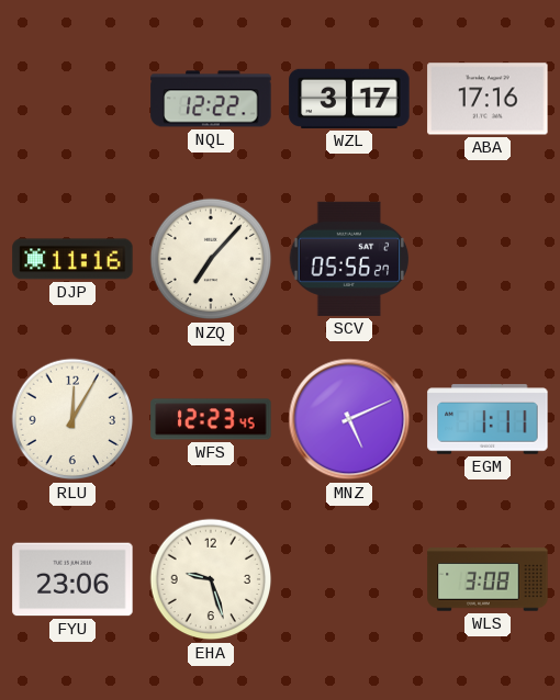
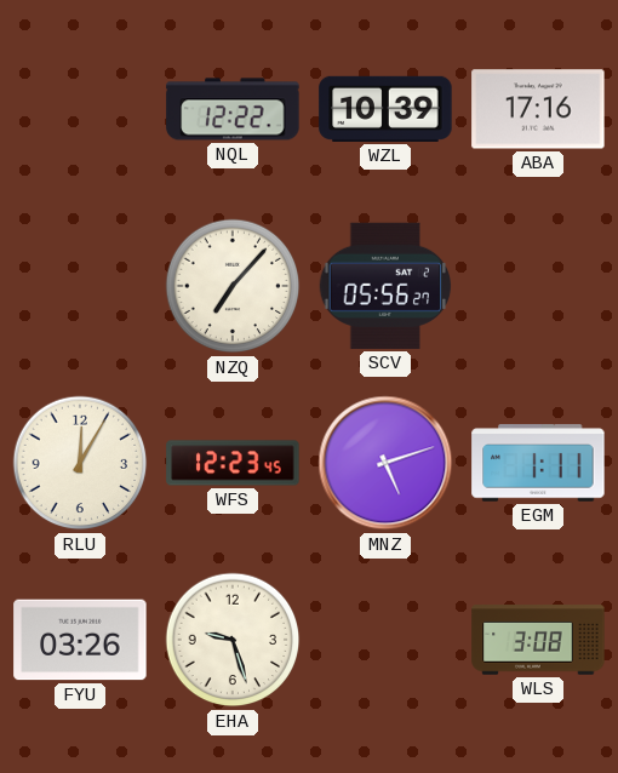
WZL: 3:17 -> 10:39
DJP: 11:16 -> none
MNZ: 5:11 -> 5:12
FYU: 23:06 -> 03:26
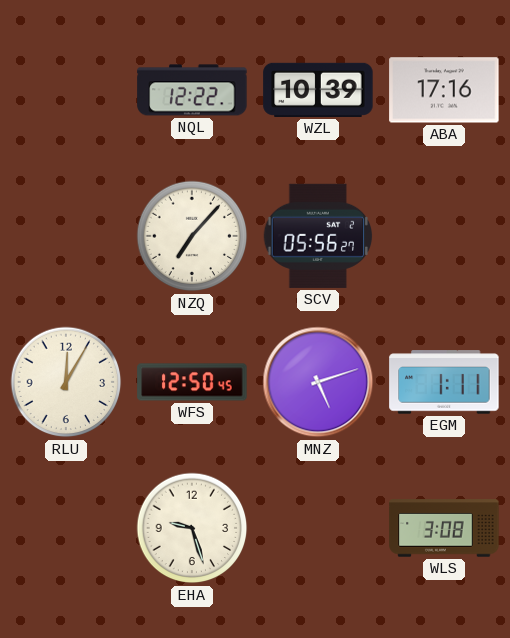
WFS: 12:23 -> 12:50
FYU: 03:26 -> none
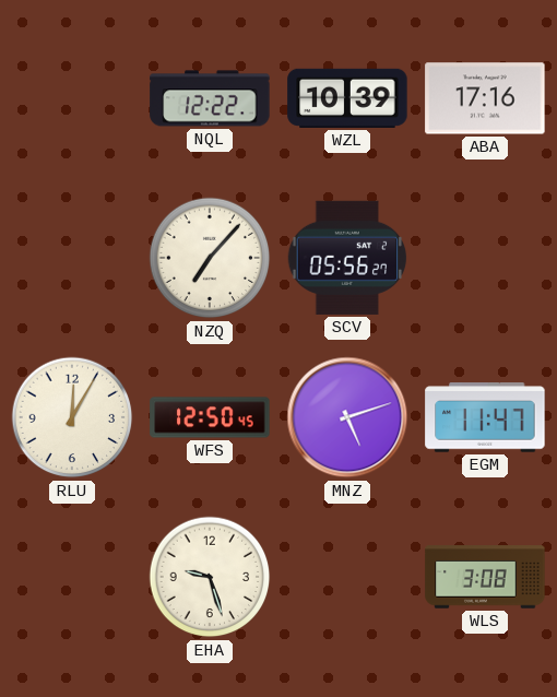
EGM: 1:11 -> 11:47
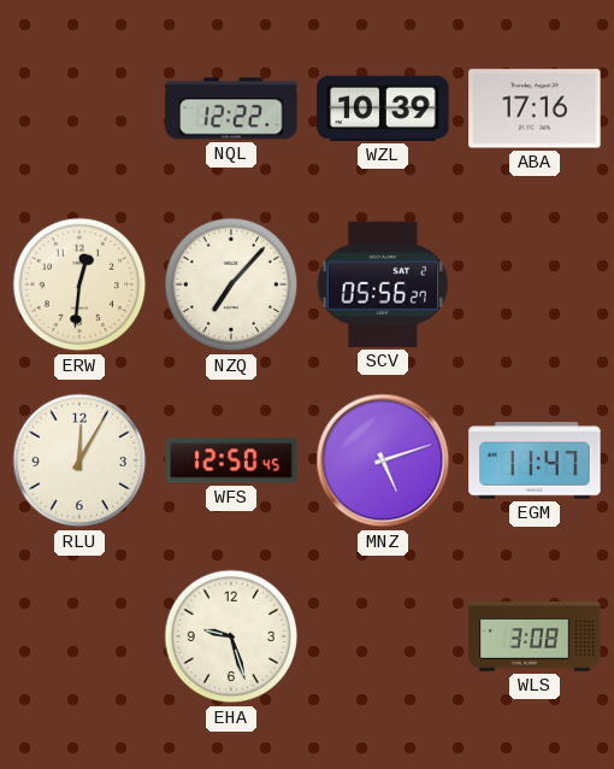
ERW: none -> 12:31
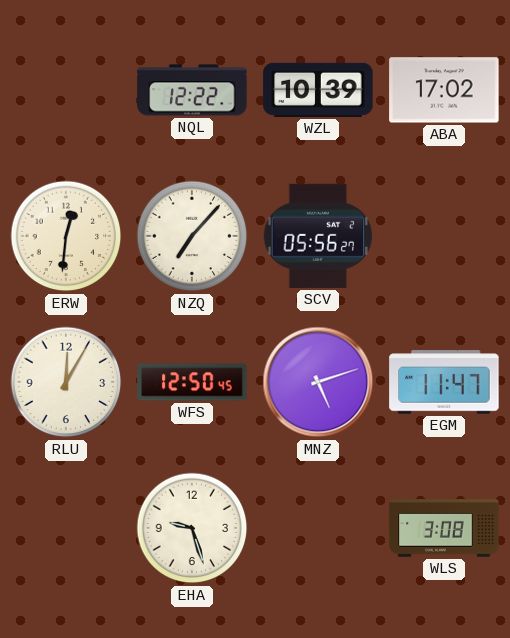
ABA: 17:16 -> 17:02
